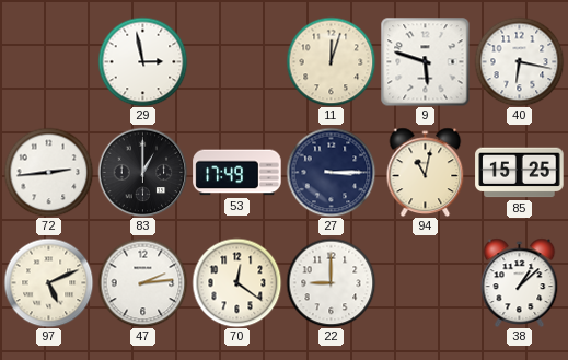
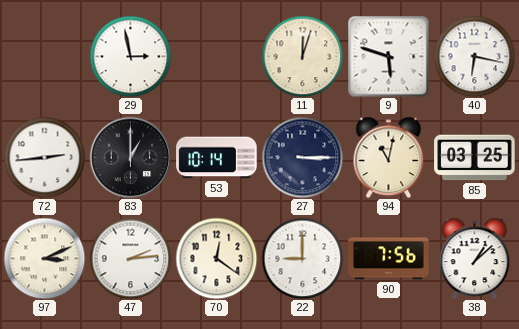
53: 17:49 -> 10:14
85: 15:25 -> 03:25
97: 5:11 -> 3:11
90: none -> 7:56
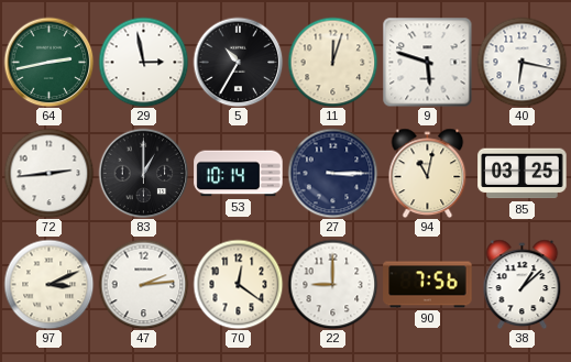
64: none -> 2:43
5: none -> 10:35
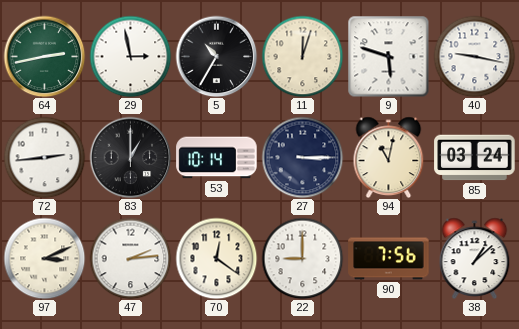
40: 6:17 -> 9:17
85: 03:25 -> 03:24
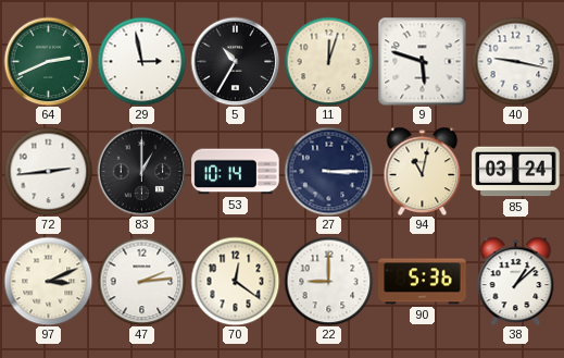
64: 2:43 -> 2:41
90: 7:56 -> 5:36
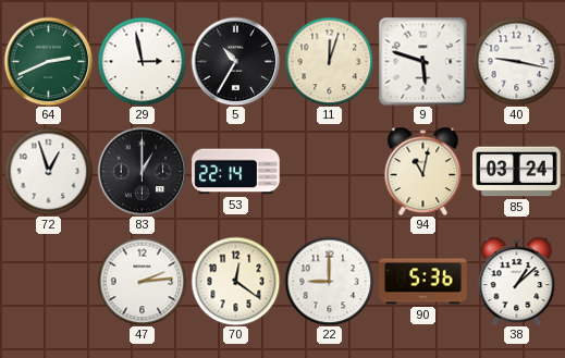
72: 2:44 -> 12:57
53: 10:14 -> 22:14
27: 3:15 -> none
97: 3:11 -> none
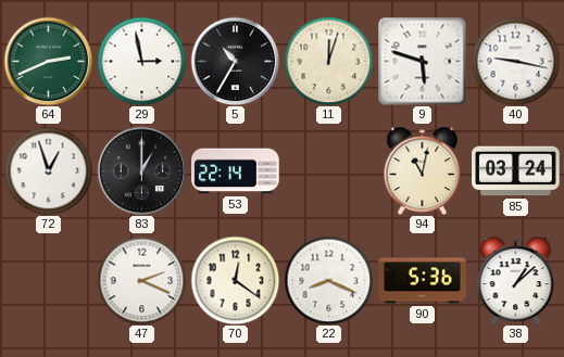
47: 2:14 -> 2:19
22: 9:00 -> 8:19
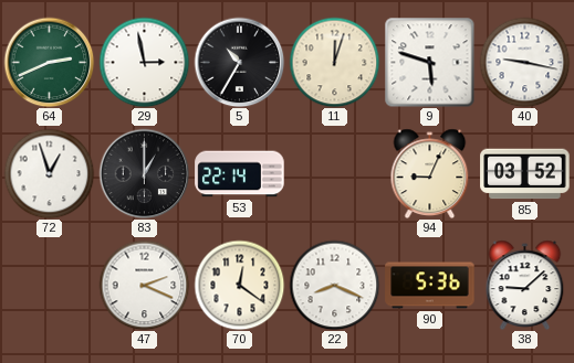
94: 11:02 -> 9:04
85: 03:24 -> 03:52
38: 1:08 -> 9:08
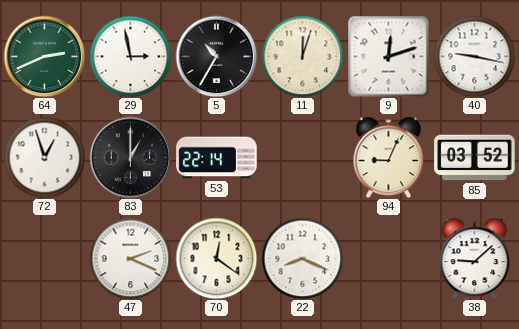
9: 5:48 -> 12:12
90: 5:36 -> none
